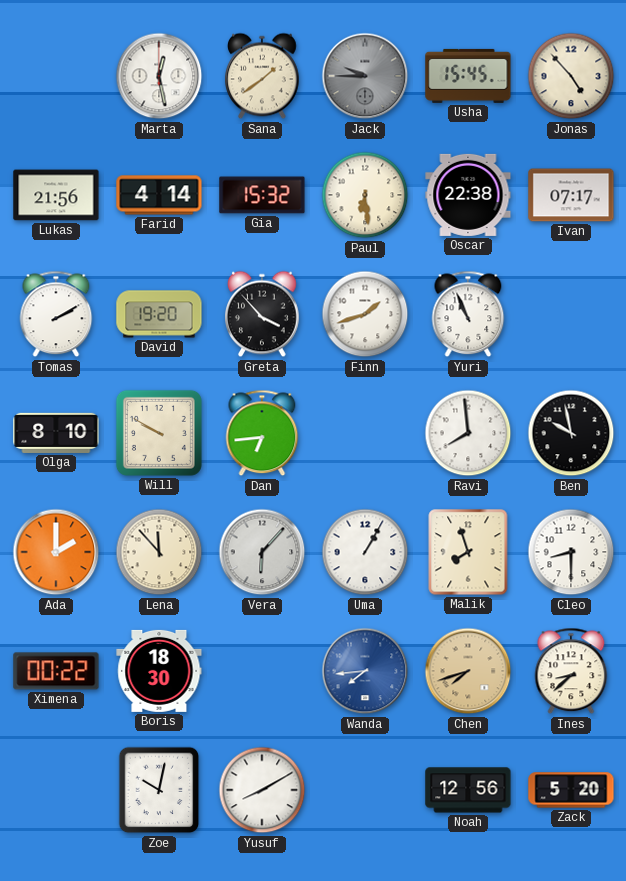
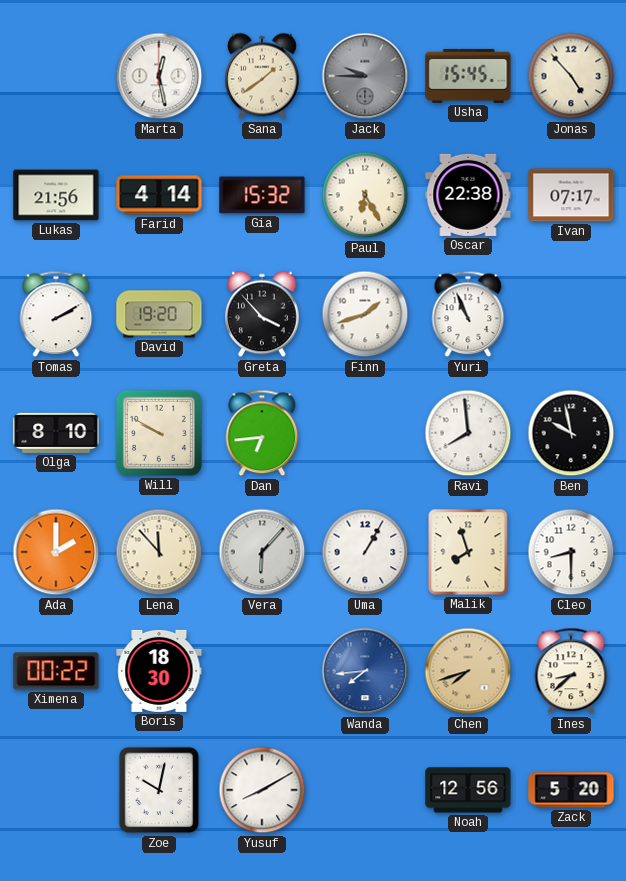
Paul: 6:29 -> 6:25
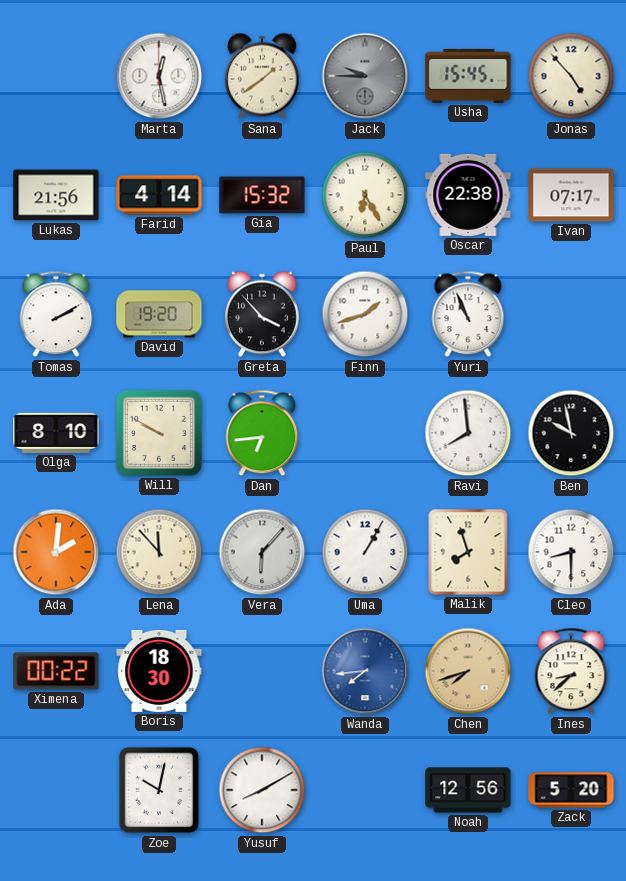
Ada: 2:00 -> 2:01
